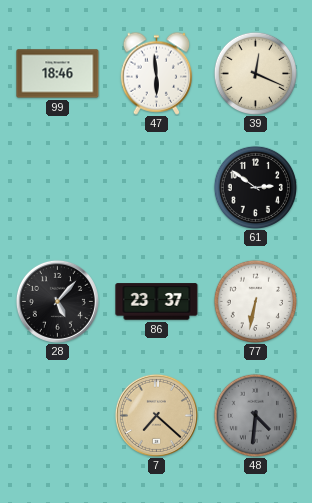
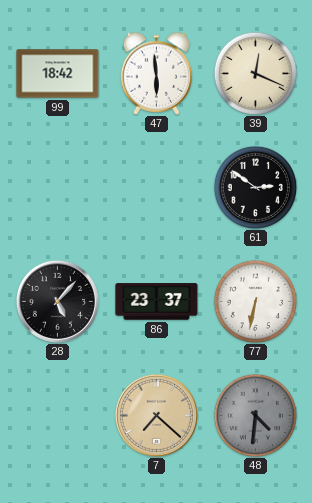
99: 18:46 -> 18:42
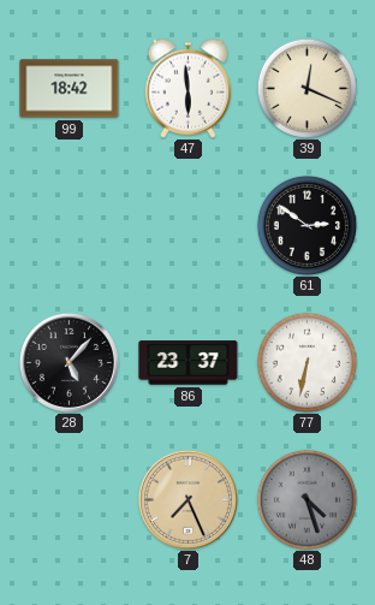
7: 7:22 -> 7:26
48: 4:31 -> 4:27
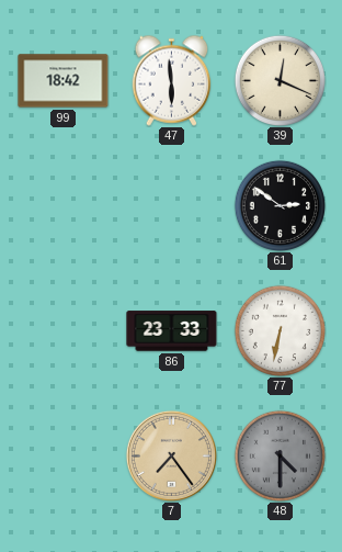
28: 5:07 -> none
86: 23:37 -> 23:33
7: 7:26 -> 7:24
48: 4:27 -> 4:30
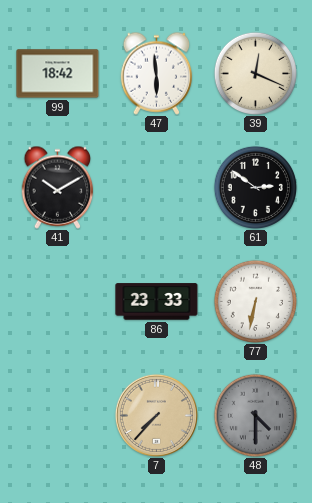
41: none -> 10:10
7: 7:24 -> 7:37
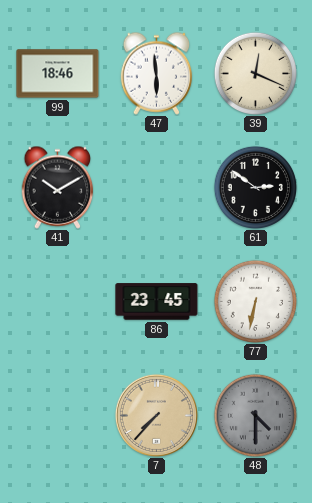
99: 18:42 -> 18:46
86: 23:33 -> 23:45
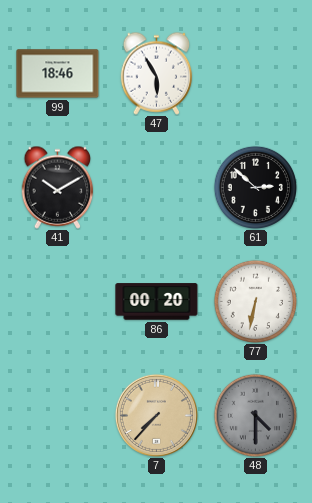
47: 5:59 -> 5:55
39: 12:19 -> none
61: 2:51 -> 2:52
86: 23:45 -> 00:20
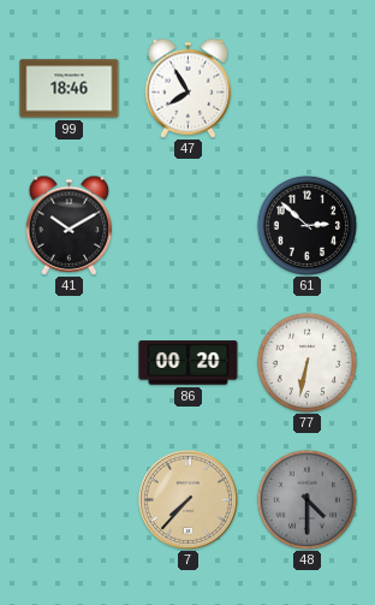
47: 5:55 -> 7:55
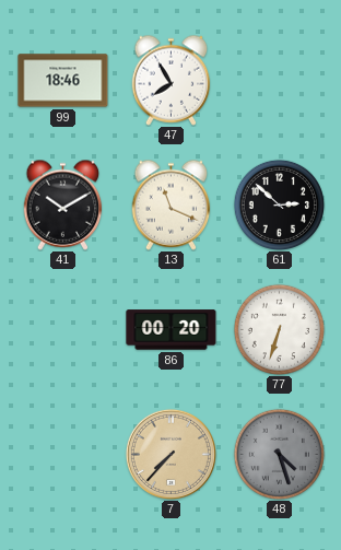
13: none -> 11:19
77: 6:32 -> 6:33
48: 4:30 -> 4:27
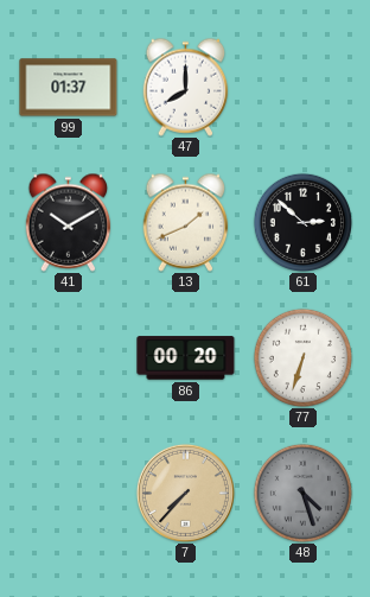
99: 18:46 -> 01:37
47: 7:55 -> 8:00
13: 11:19 -> 1:41
